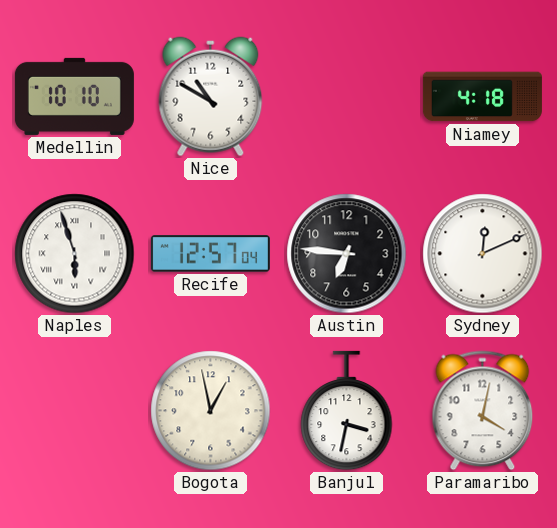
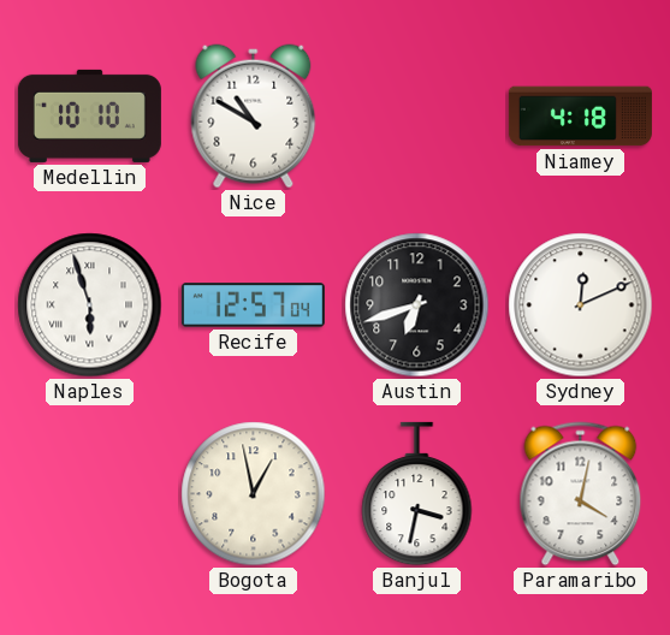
Austin: 6:46 -> 6:42
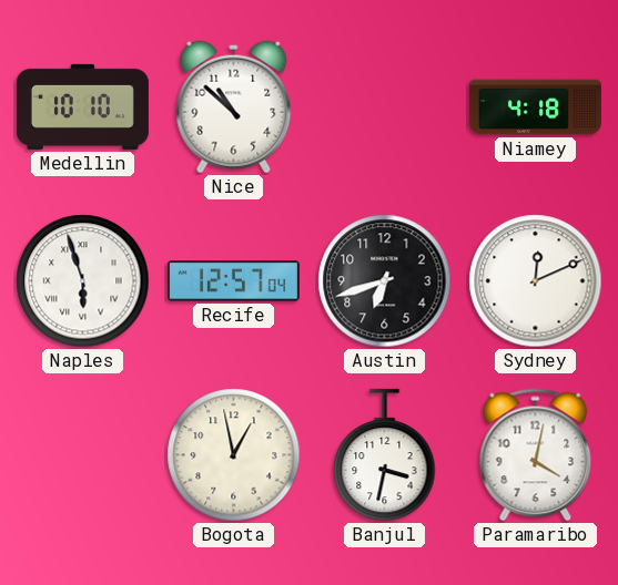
Nice: 10:50 -> 10:52
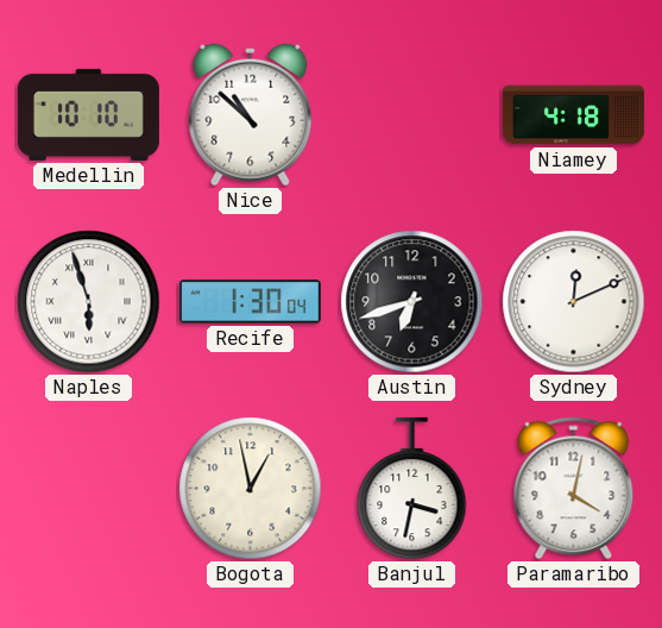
Recife: 12:57 -> 1:30
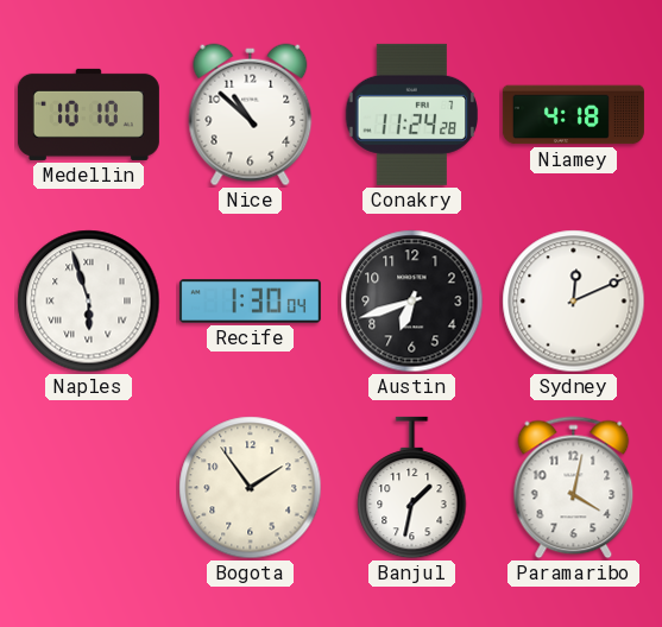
Conakry: none -> 11:24
Bogota: 12:58 -> 1:54
Banjul: 3:32 -> 1:32
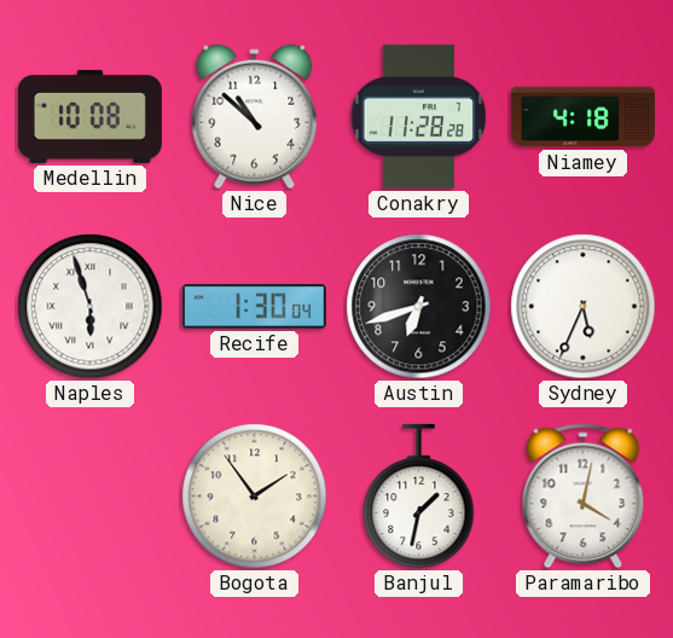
Medellin: 10:10 -> 10:08
Conakry: 11:24 -> 11:28
Sydney: 12:11 -> 5:34
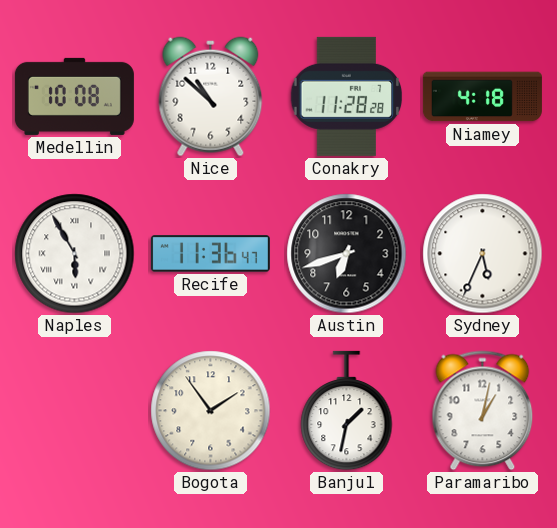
Naples: 5:57 -> 5:55
Recife: 1:30 -> 11:36
Paramaribo: 4:02 -> 1:02
